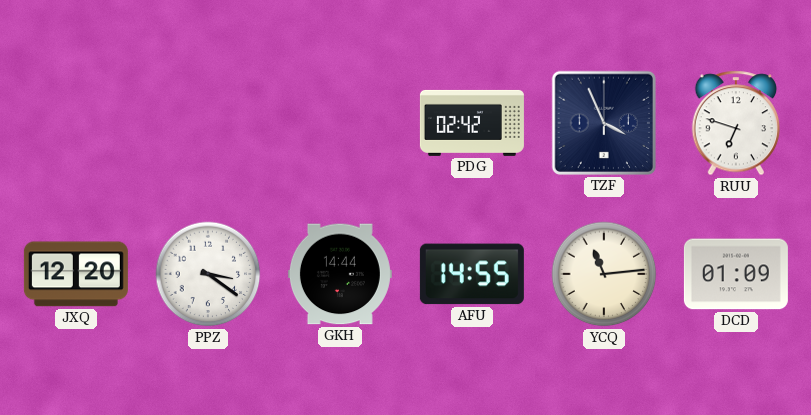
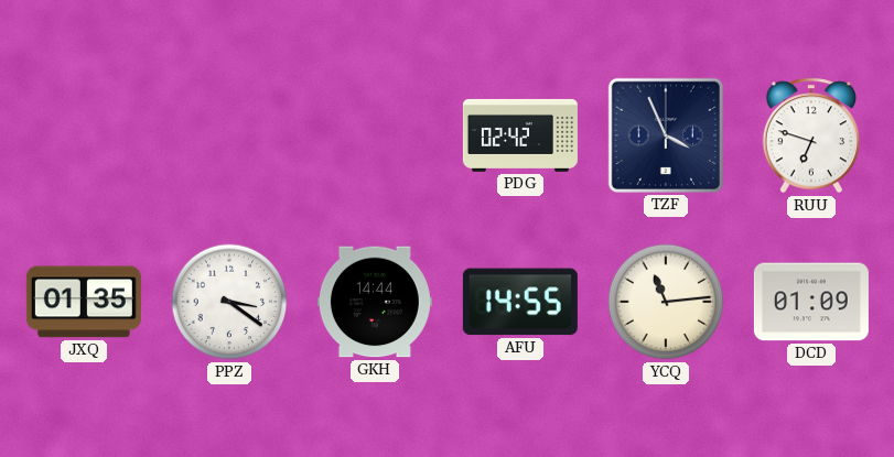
JXQ: 12:20 -> 01:35
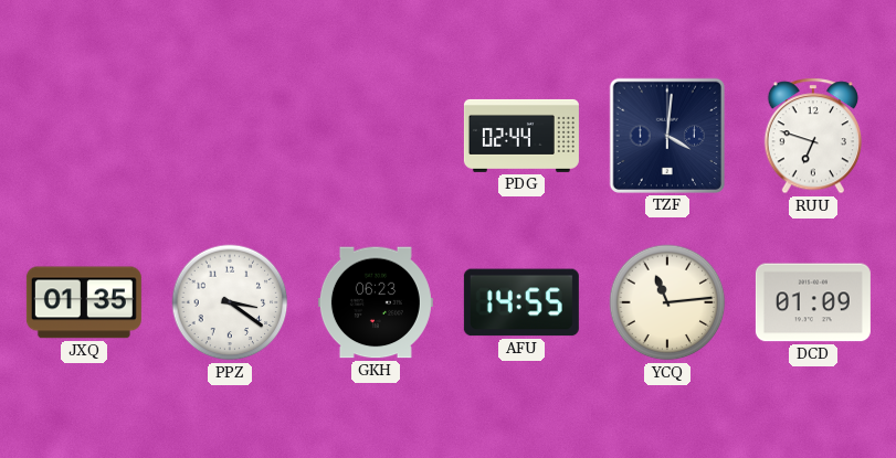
PDG: 02:42 -> 02:44
TZF: 3:56 -> 4:01
GKH: 14:44 -> 06:23
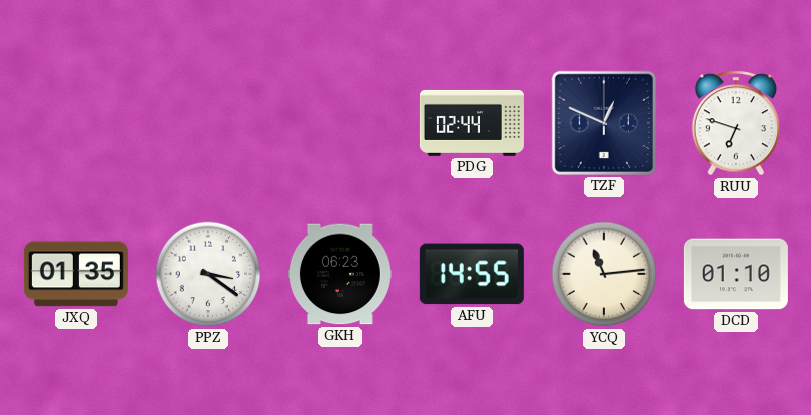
TZF: 4:01 -> 12:49
DCD: 01:09 -> 01:10
